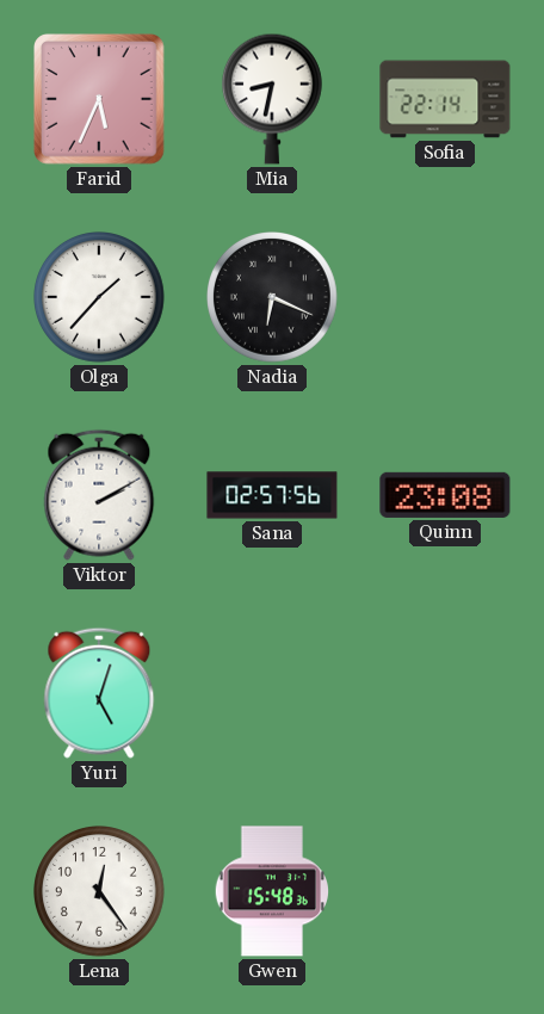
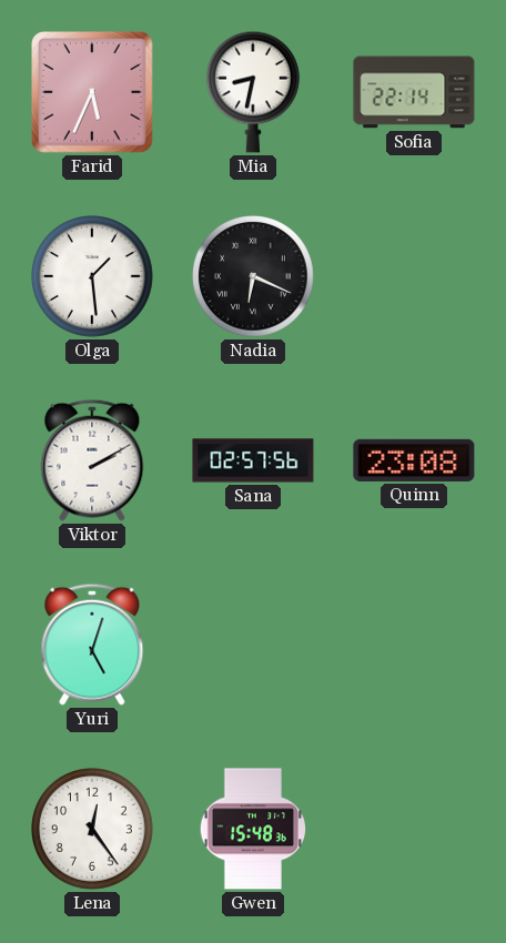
Olga: 1:37 -> 1:29
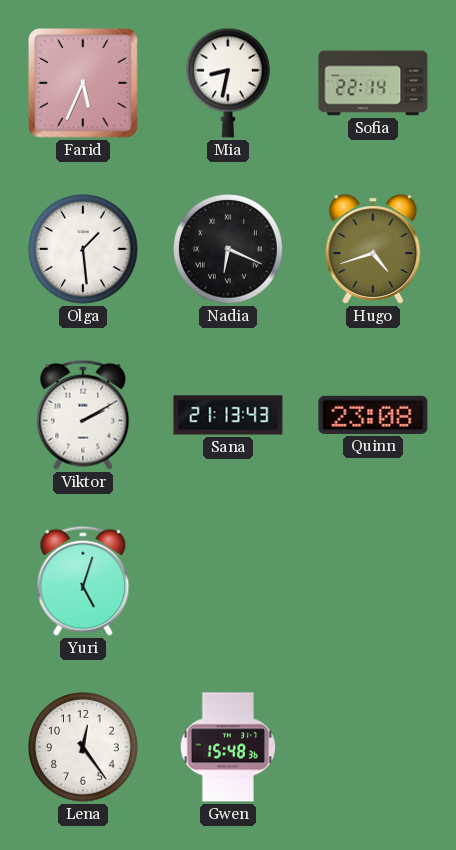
Hugo: none -> 4:42
Sana: 02:57 -> 21:13
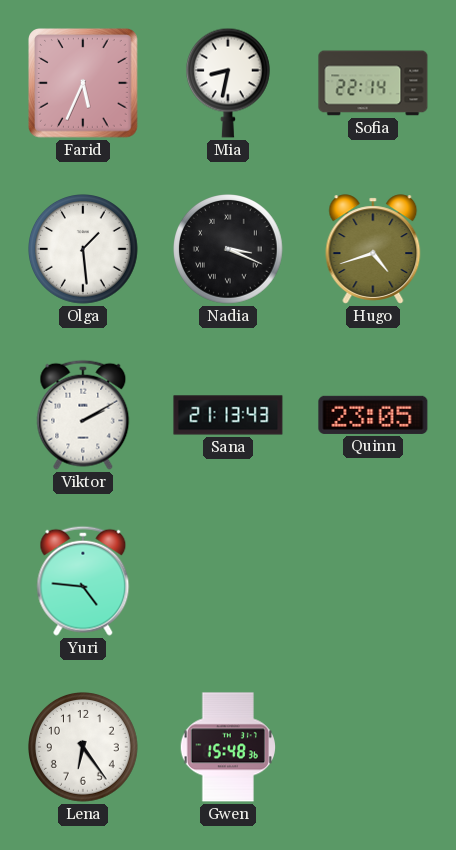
Nadia: 6:19 -> 3:19
Quinn: 23:08 -> 23:05
Yuri: 5:03 -> 4:46
Lena: 12:24 -> 6:24
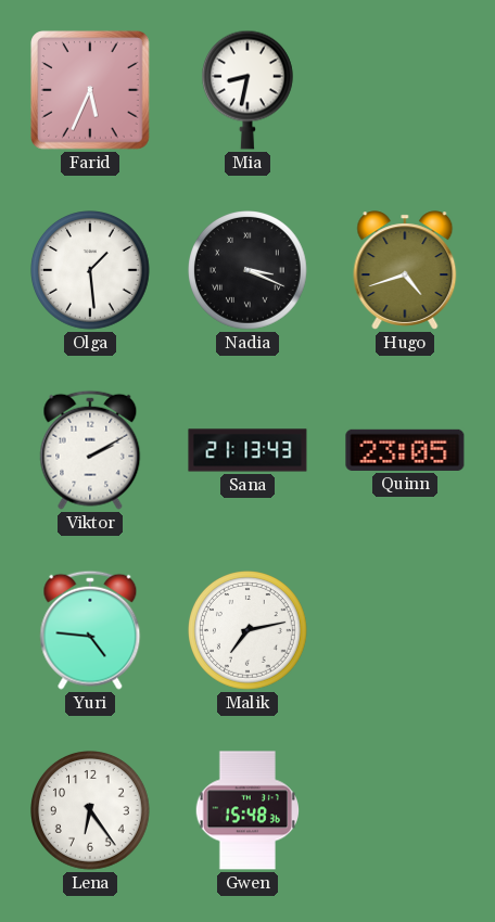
Sofia: 22:14 -> none
Malik: none -> 7:13
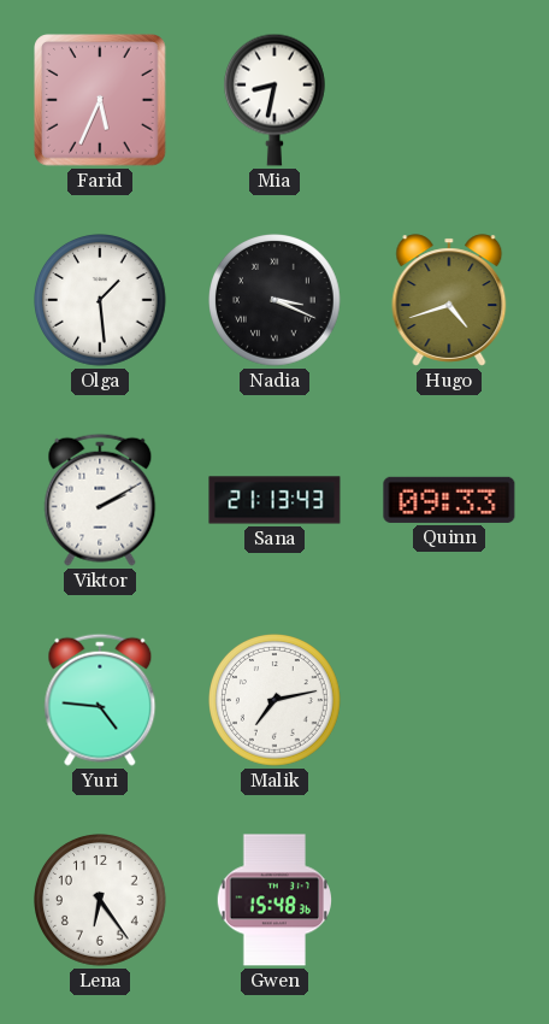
Quinn: 23:05 -> 09:33
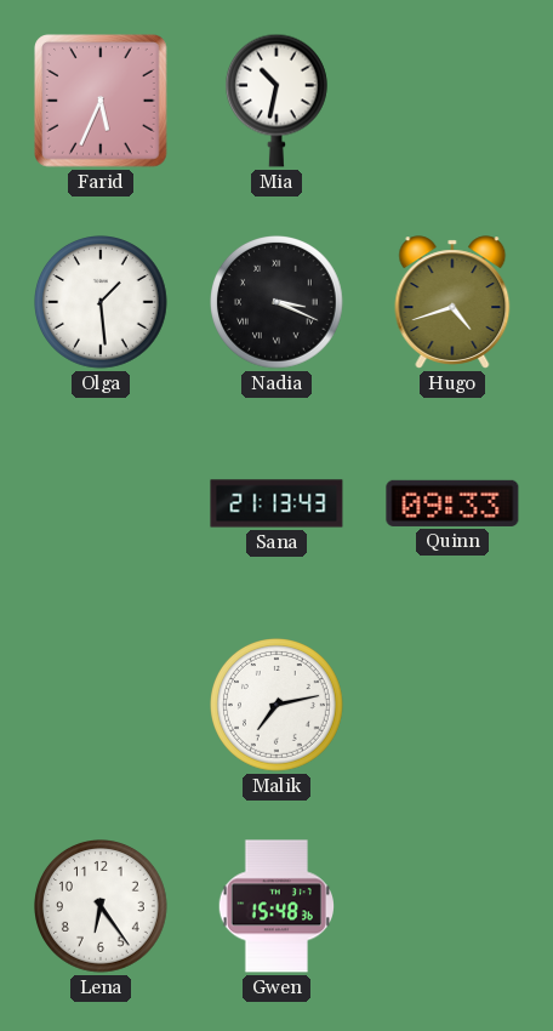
Mia: 8:32 -> 10:32
Viktor: 2:10 -> none
Yuri: 4:46 -> none
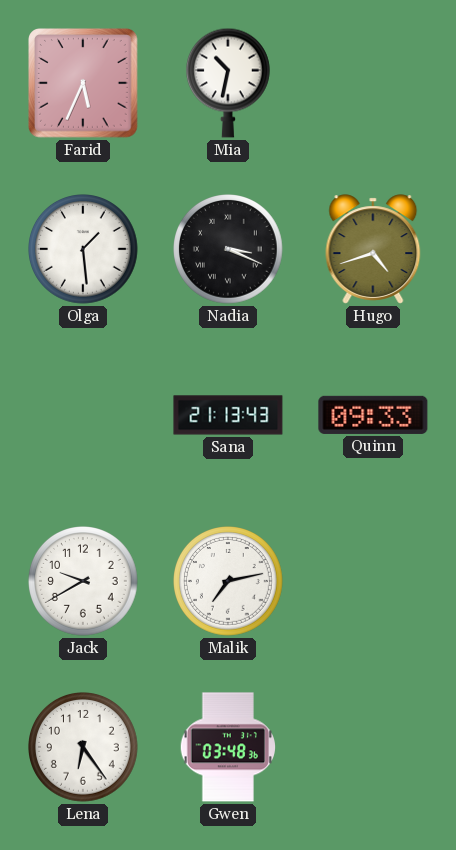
Jack: none -> 9:40
Gwen: 15:48 -> 03:48
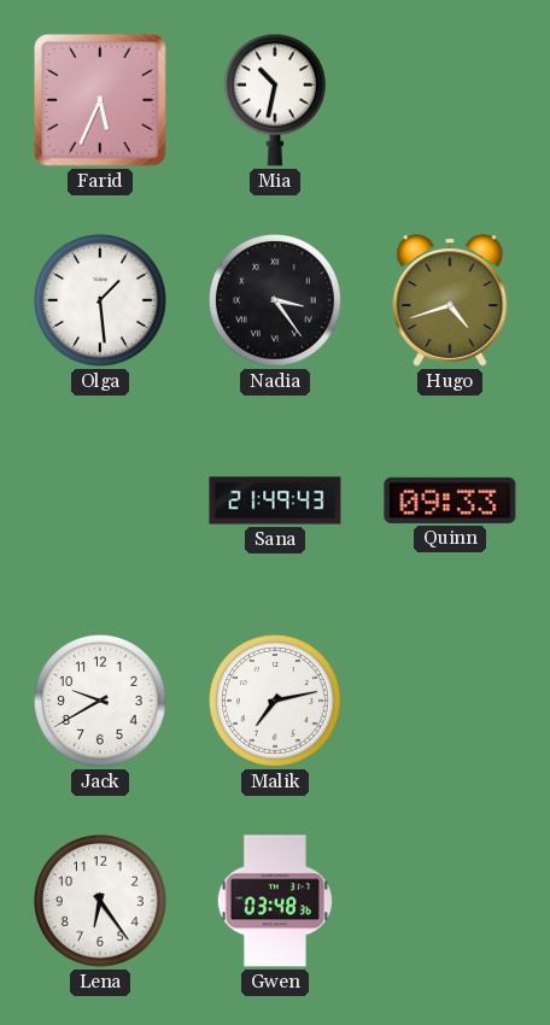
Nadia: 3:19 -> 3:24
Sana: 21:13 -> 21:49
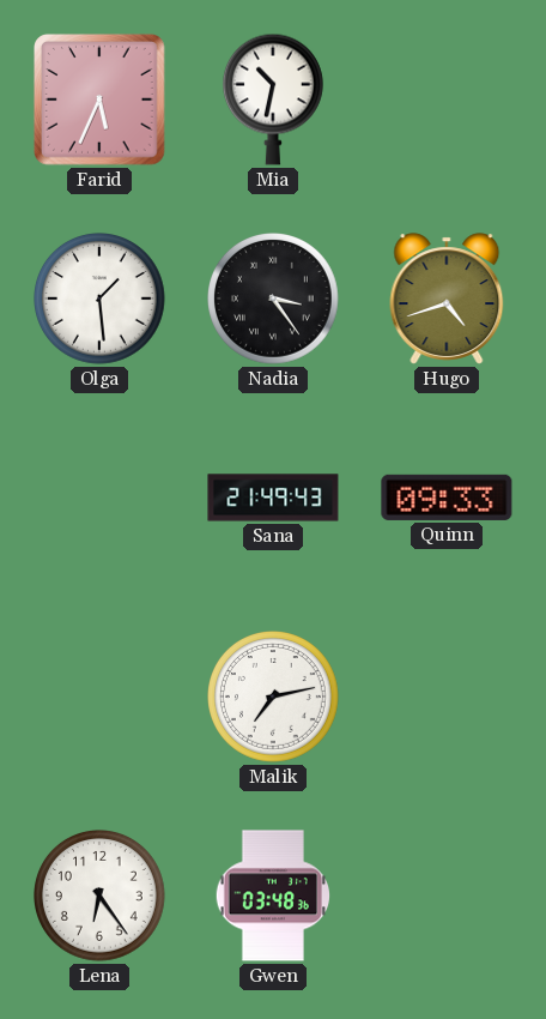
Jack: 9:40 -> none
